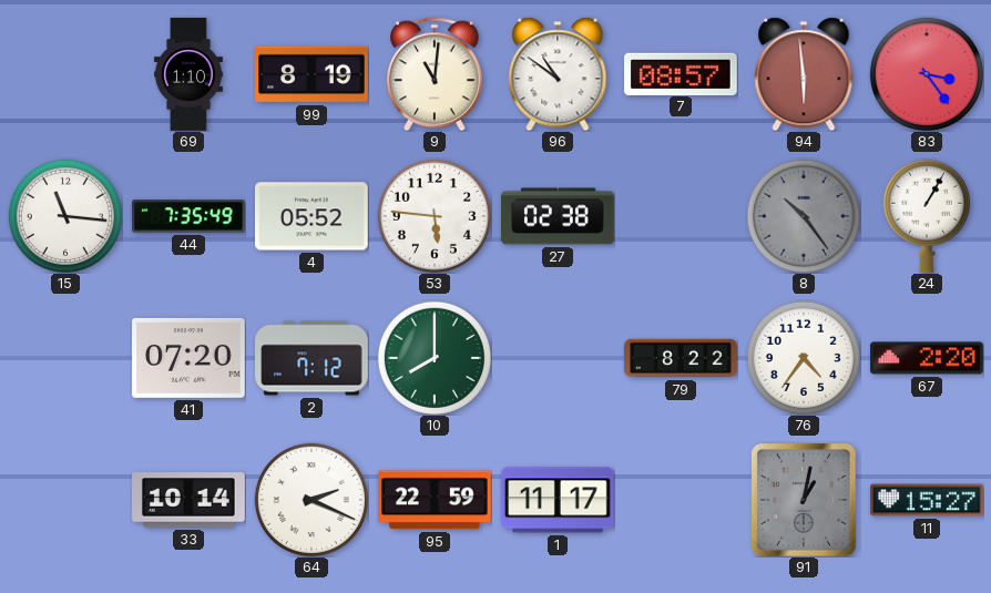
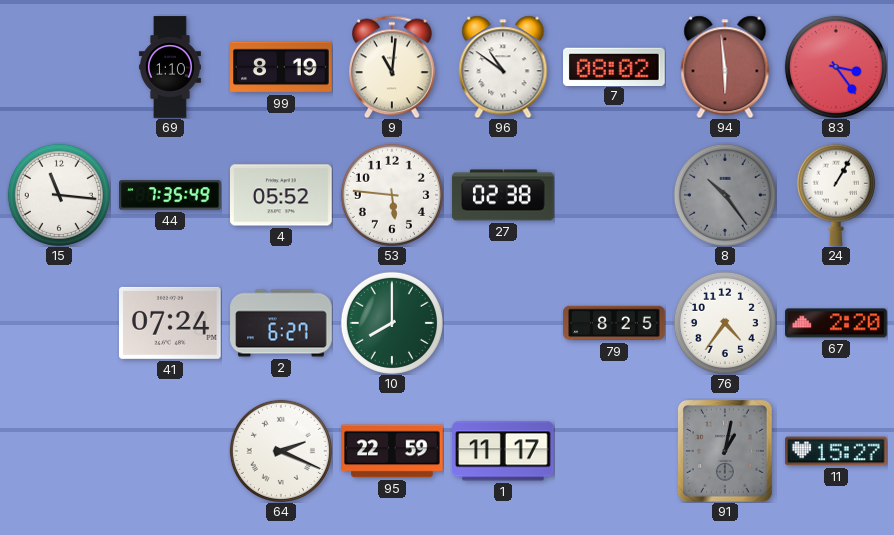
7: 08:57 -> 08:02
41: 07:20 -> 07:24
2: 7:12 -> 6:27
79: 8:22 -> 8:25
33: 10:14 -> none
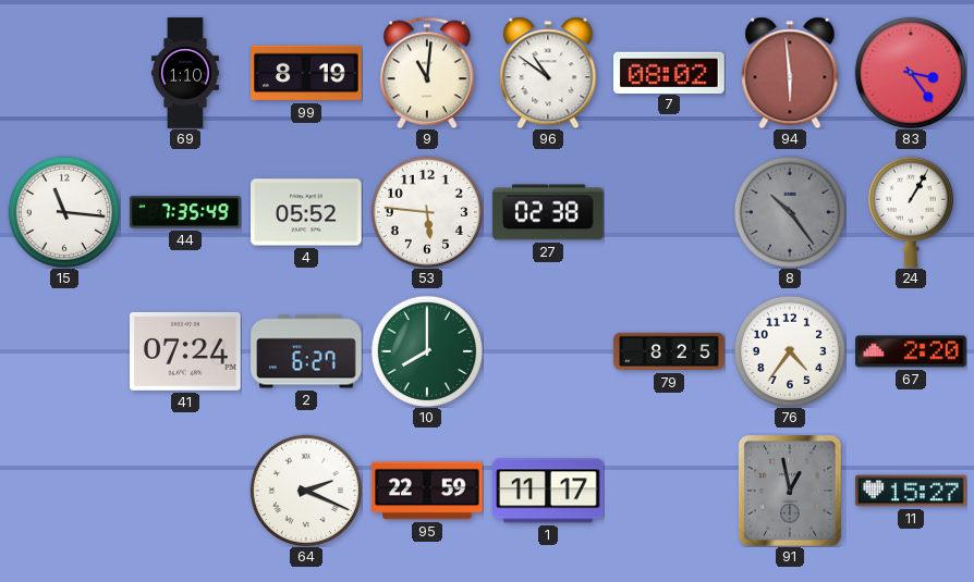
91: 1:02 -> 12:58
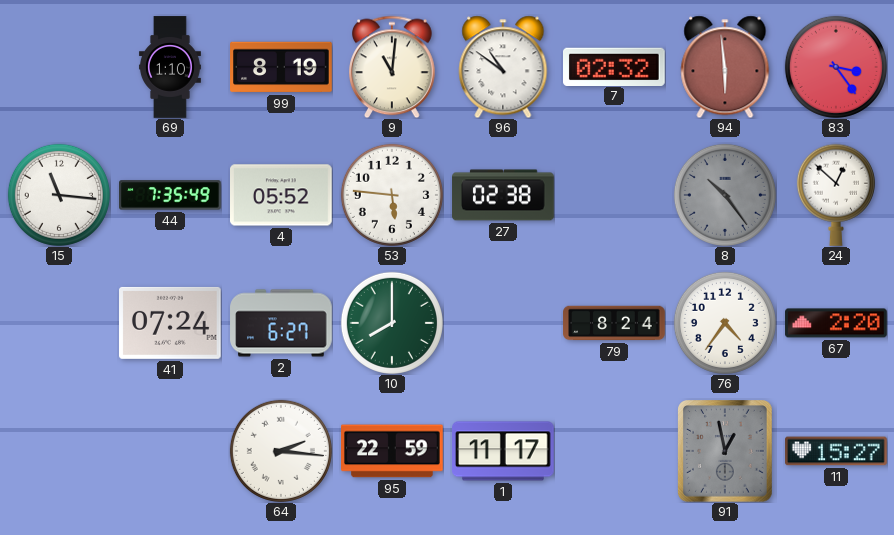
7: 08:02 -> 02:32
24: 1:05 -> 12:52
79: 8:25 -> 8:24
64: 2:19 -> 2:16
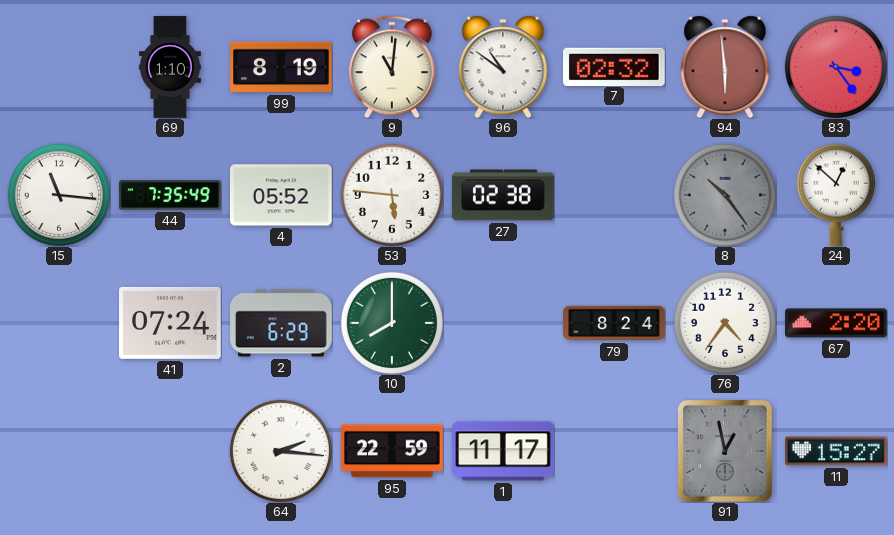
2: 6:27 -> 6:29
